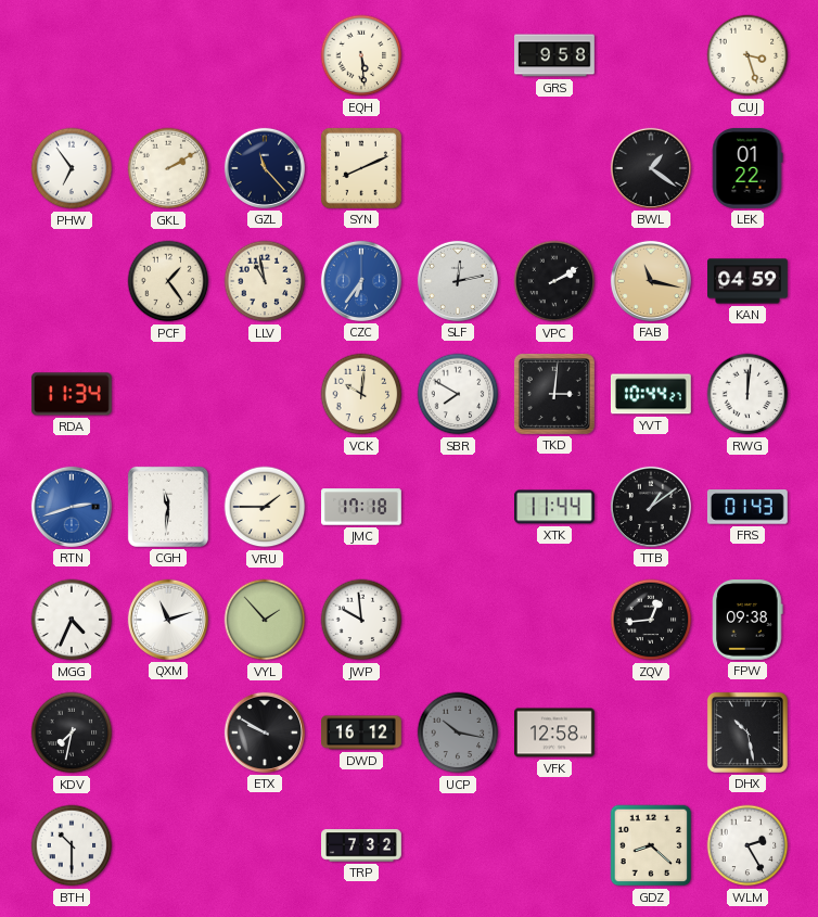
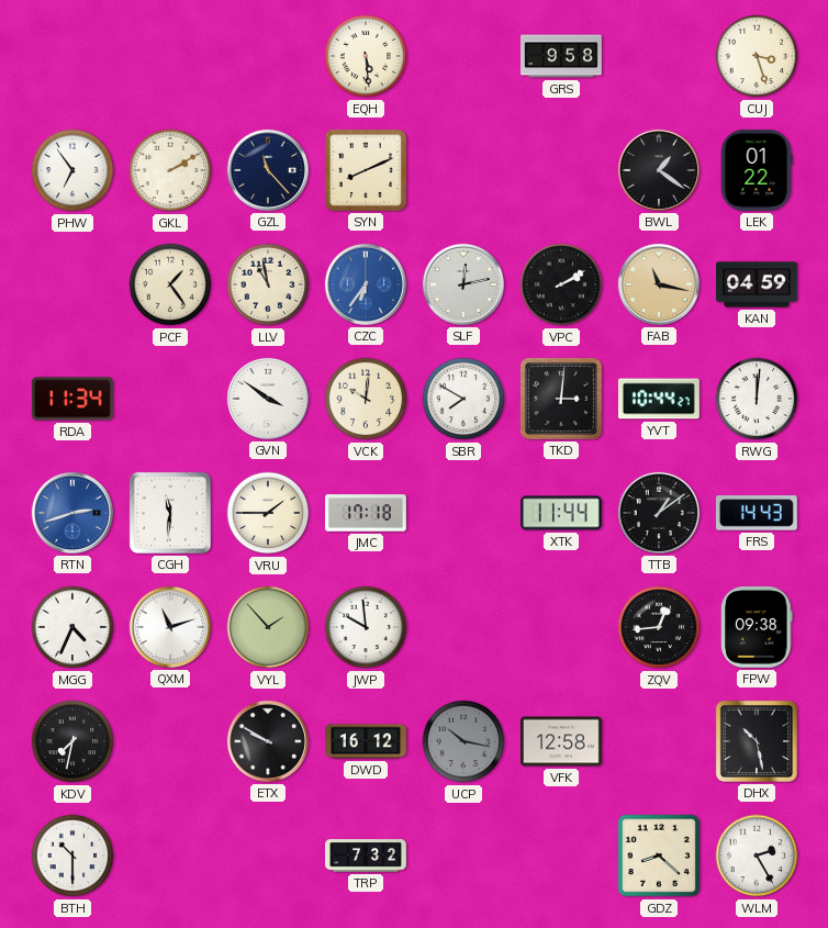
GVN: none -> 3:51
FRS: 01:43 -> 14:43
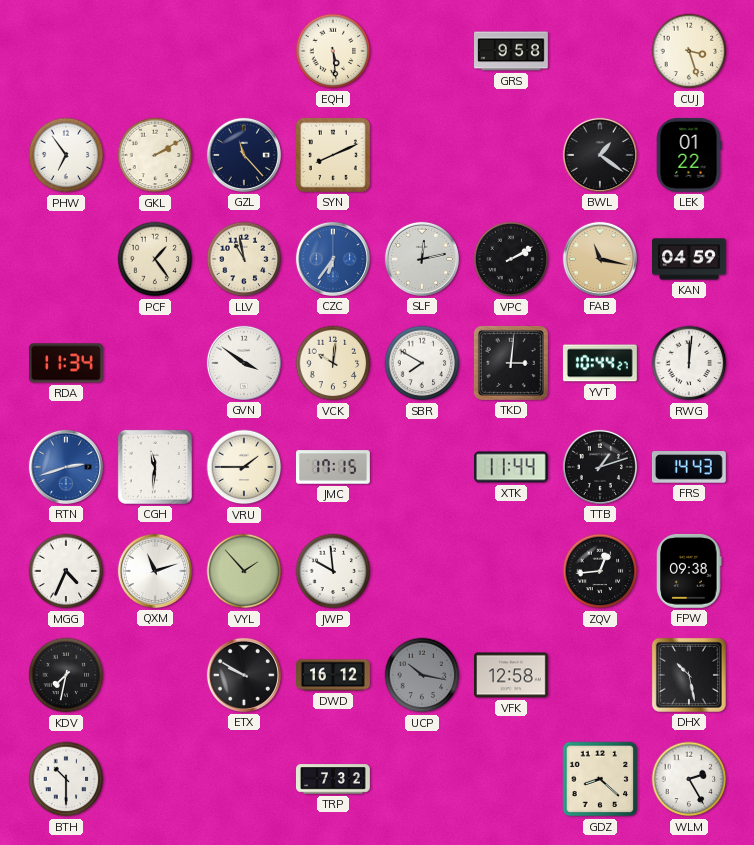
JMC: 17:18 -> 17:15
TTB: 1:09 -> 1:12
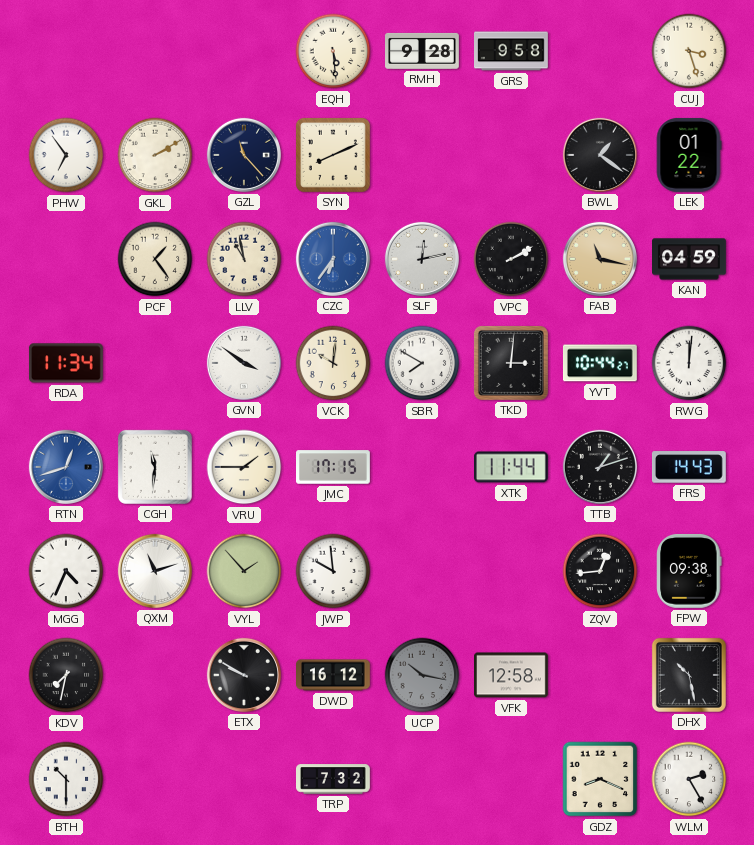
RMH: none -> 9:28
RTN: 2:42 -> 12:42
GDZ: 8:22 -> 8:19
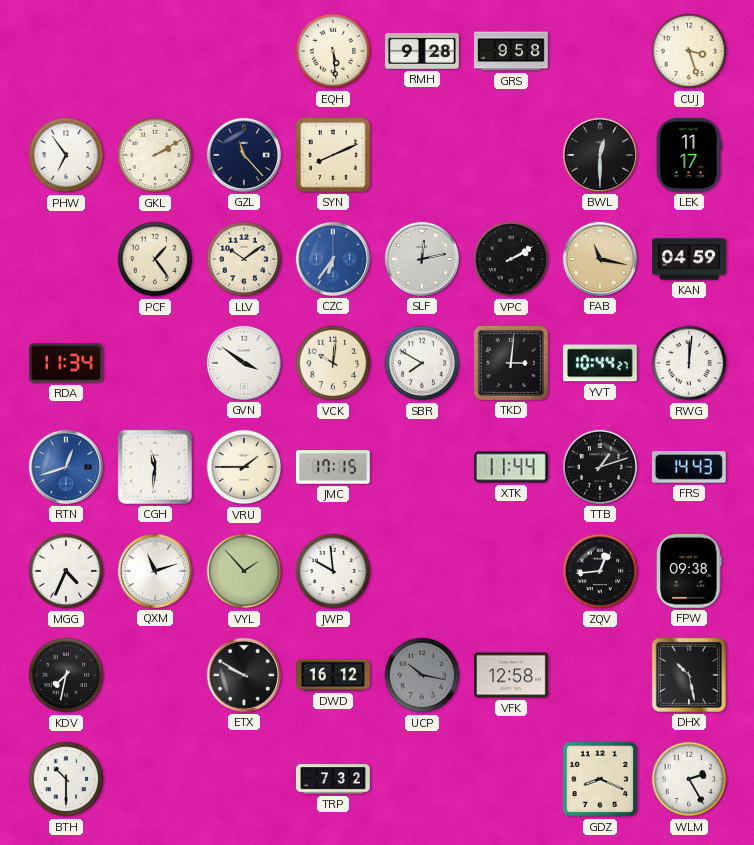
BWL: 1:21 -> 12:30
LEK: 01:22 -> 11:17
LLV: 10:58 -> 10:09
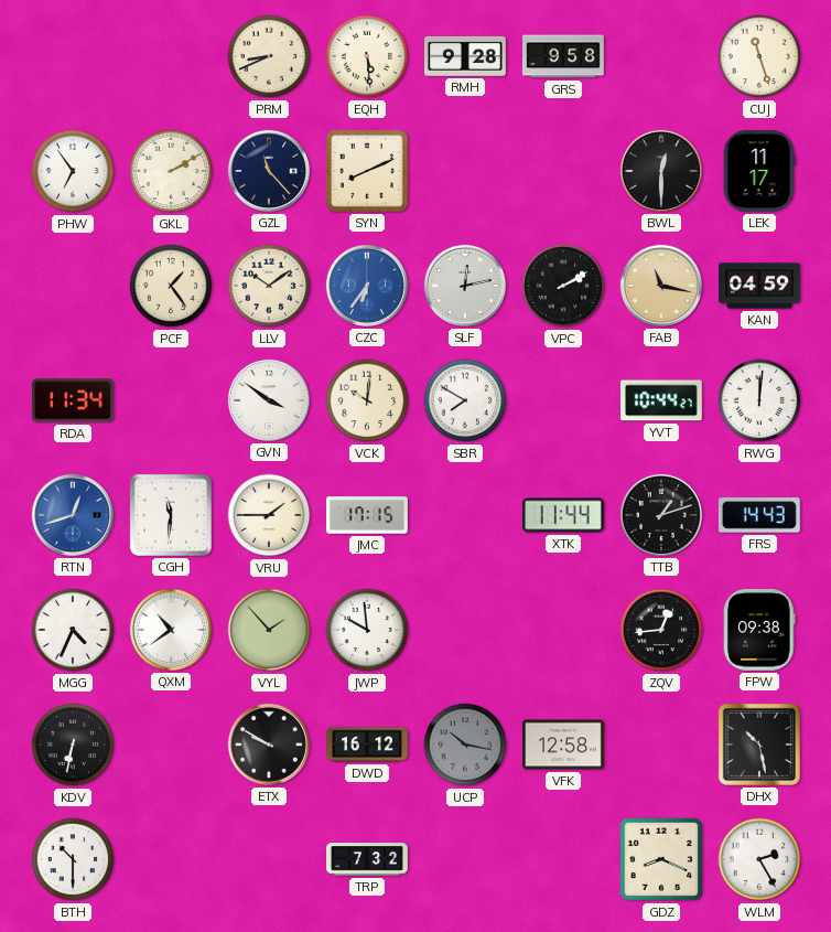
PRM: none -> 8:41
CUJ: 3:27 -> 11:27
TKD: 3:01 -> none
QXM: 11:12 -> 10:39
KDV: 7:32 -> 6:32
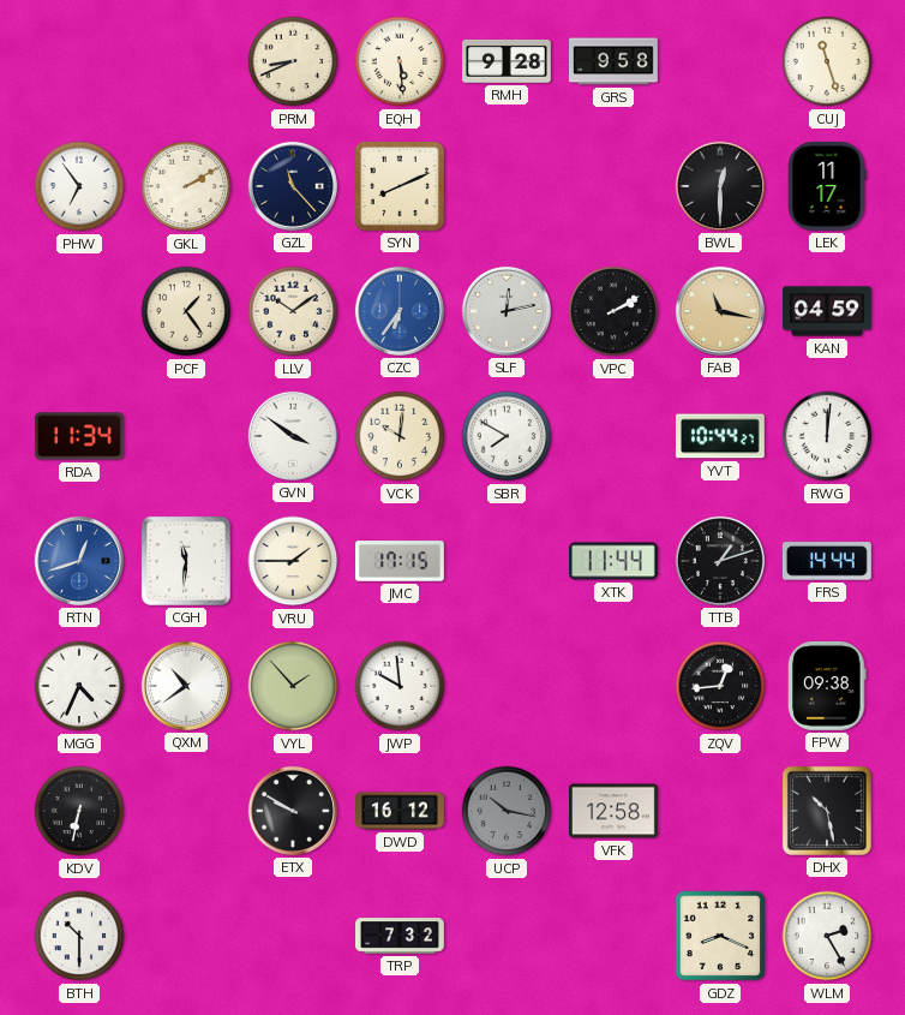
FRS: 14:43 -> 14:44
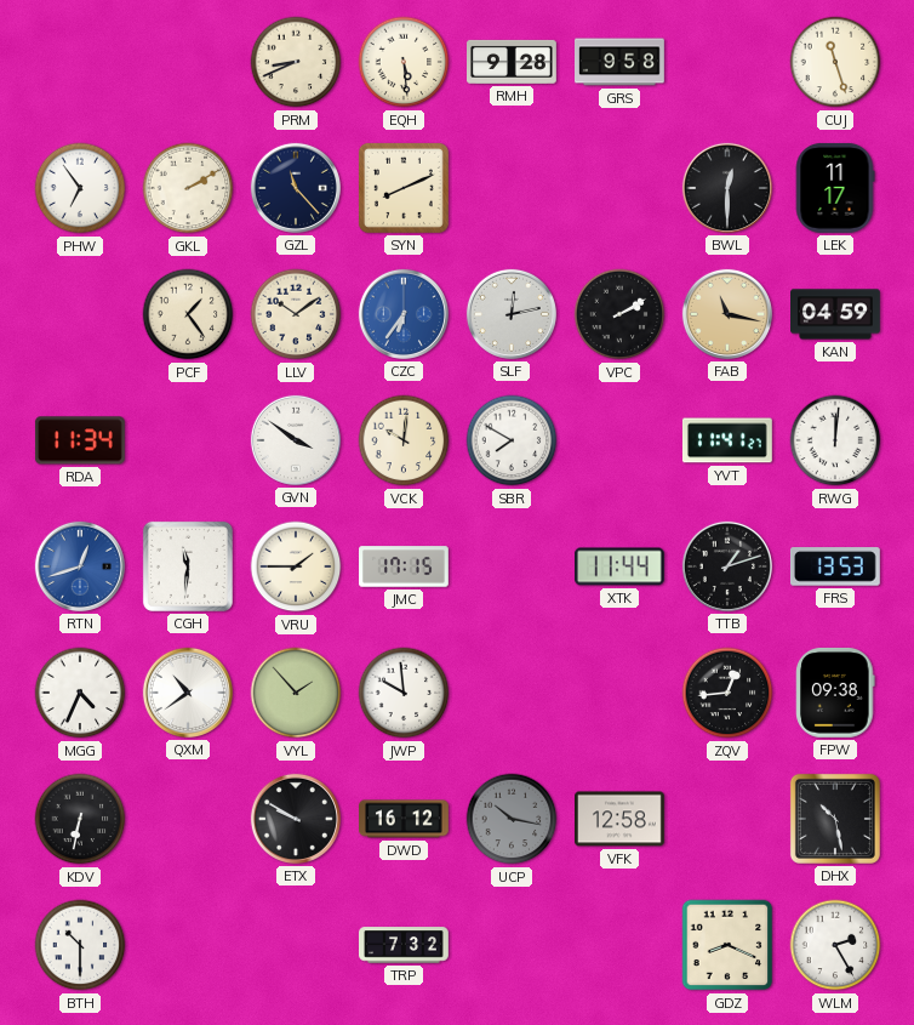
YVT: 10:44 -> 11:41
FRS: 14:44 -> 13:53
